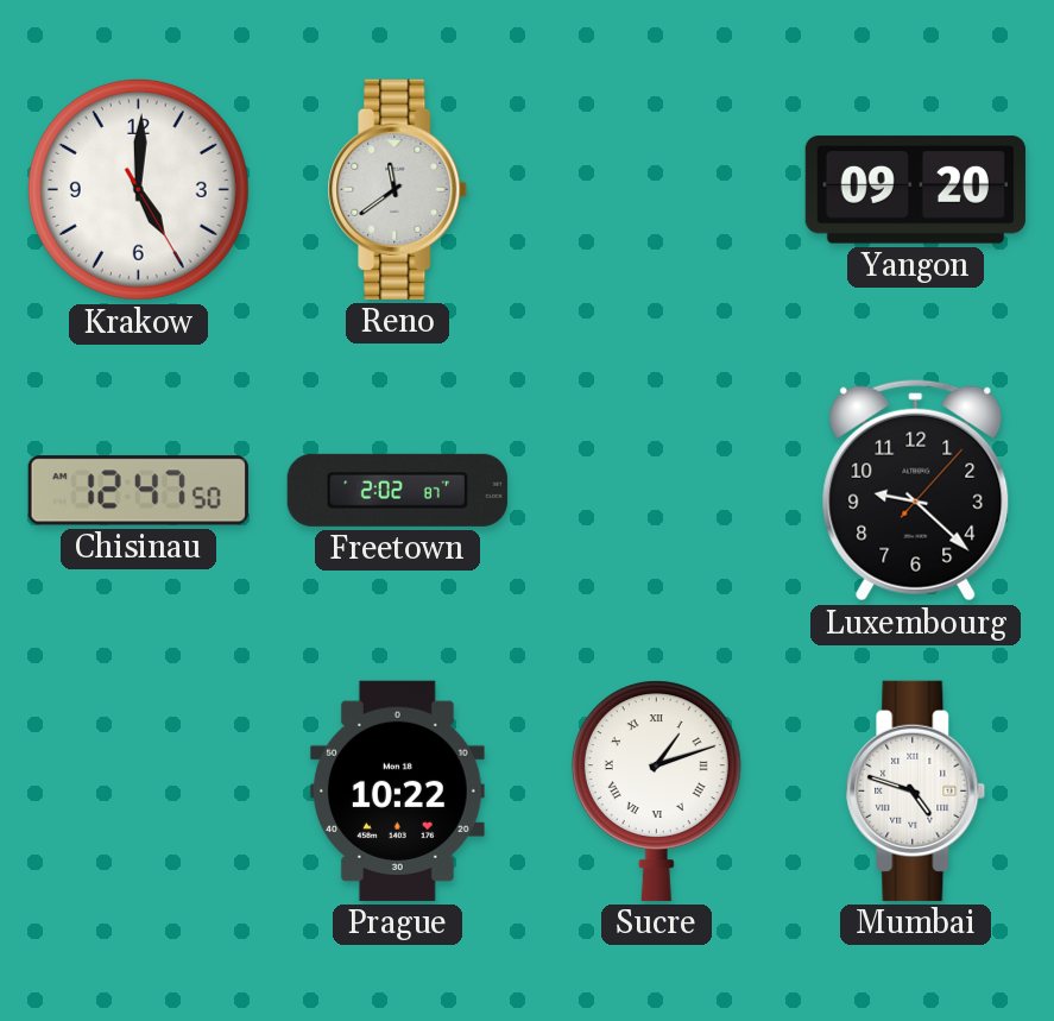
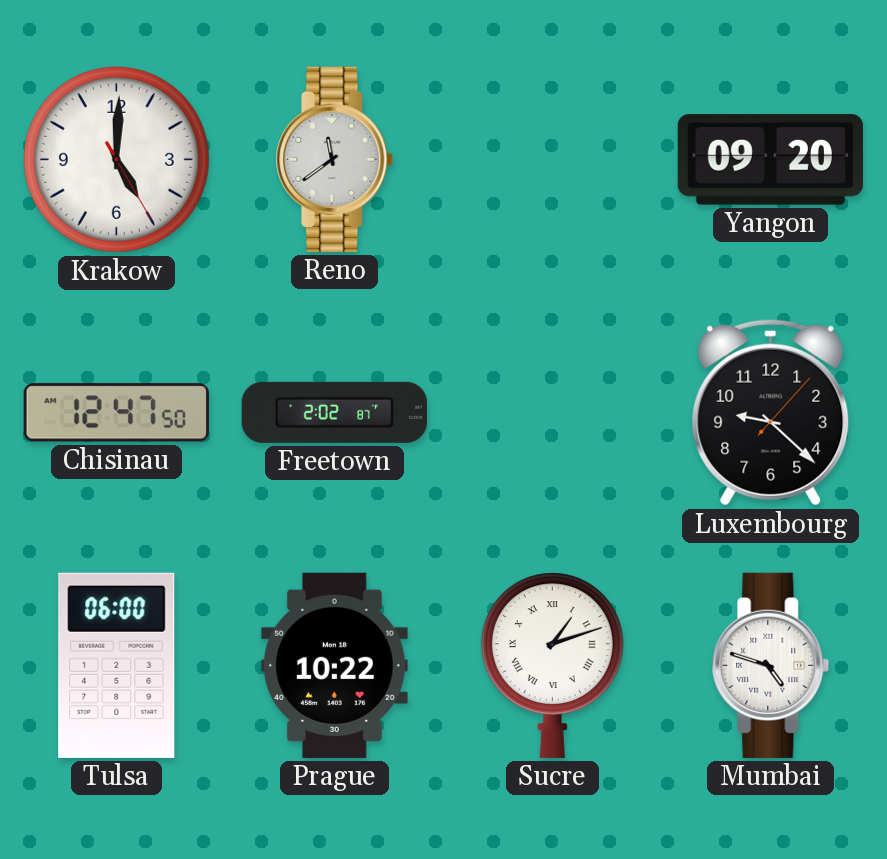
Tulsa: none -> 06:00
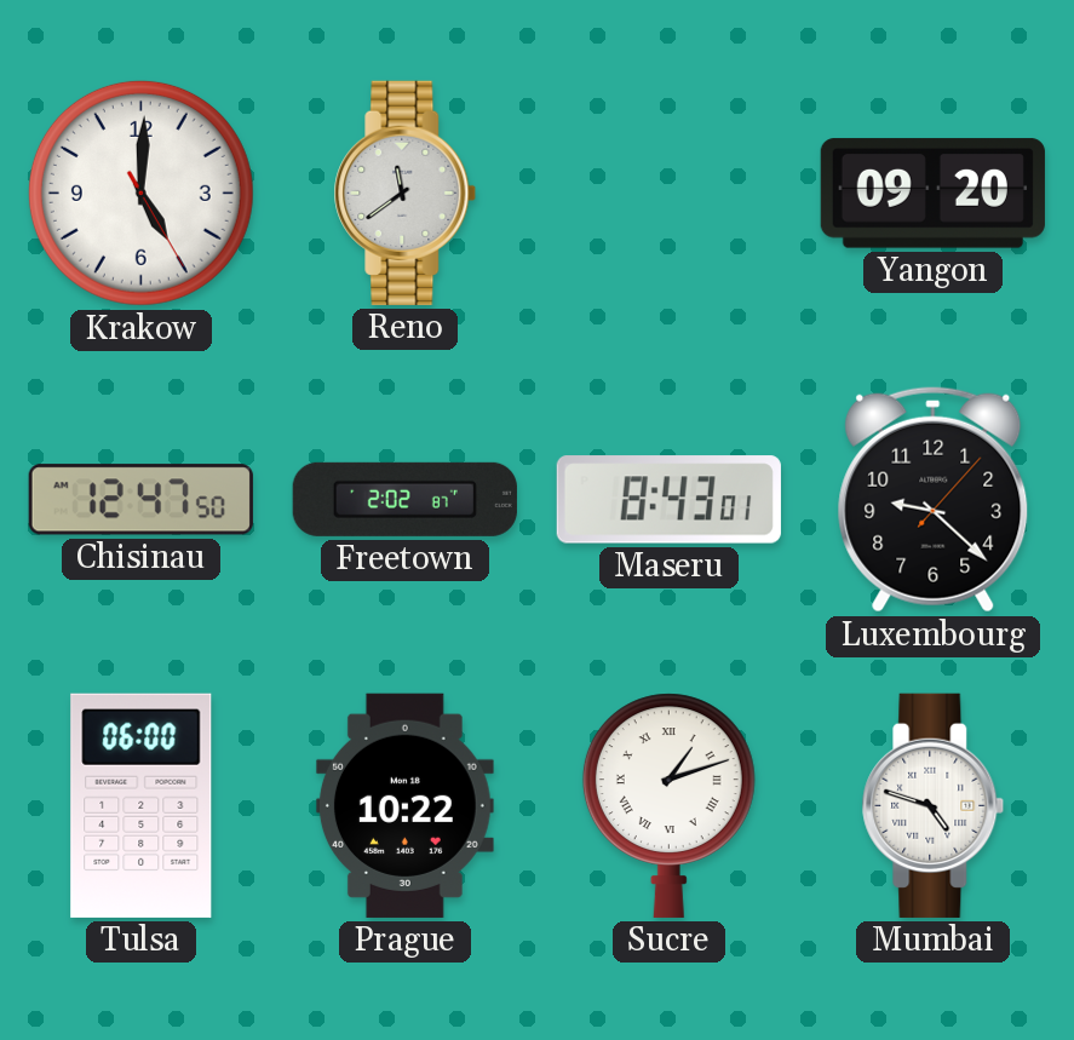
Maseru: none -> 8:43
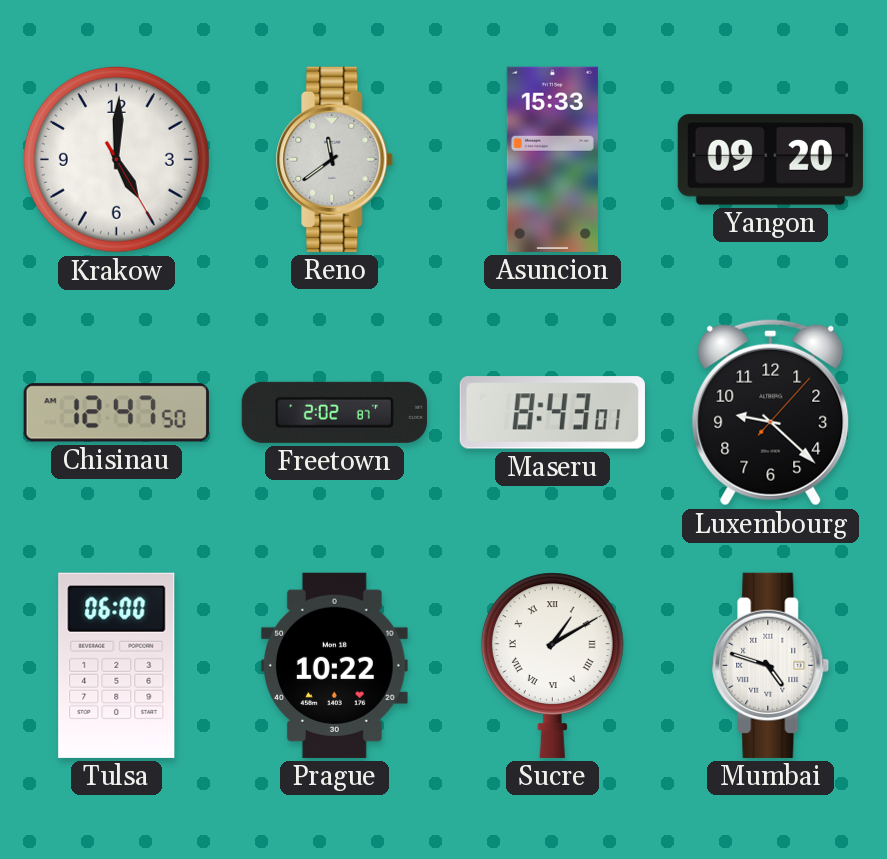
Asuncion: none -> 15:33
Sucre: 1:12 -> 1:10
